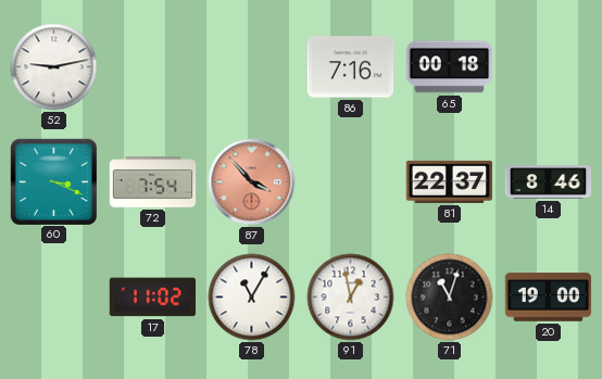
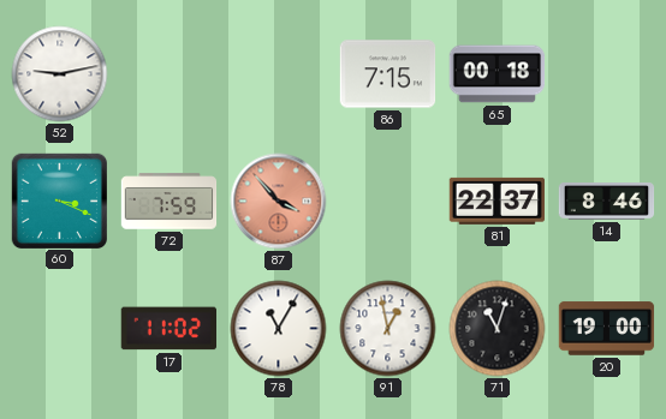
86: 7:16 -> 7:15
72: 7:54 -> 7:59
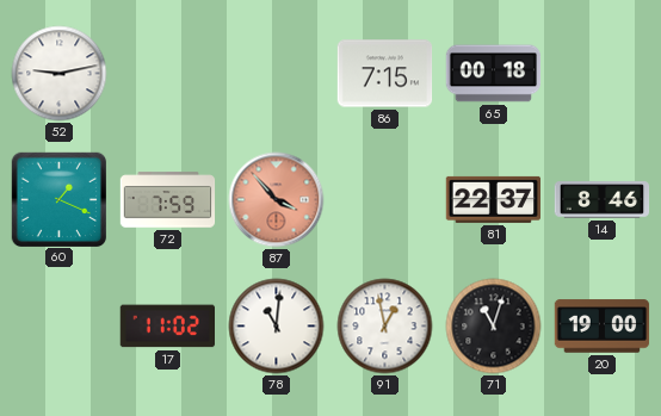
60: 3:19 -> 1:19
78: 11:05 -> 11:01
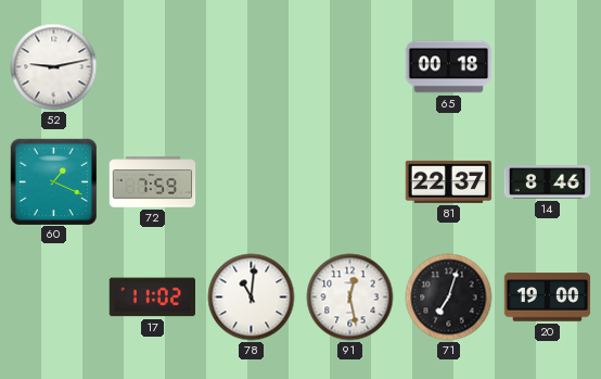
86: 7:15 -> none
87: 3:53 -> none
91: 12:58 -> 12:28
71: 11:03 -> 7:03
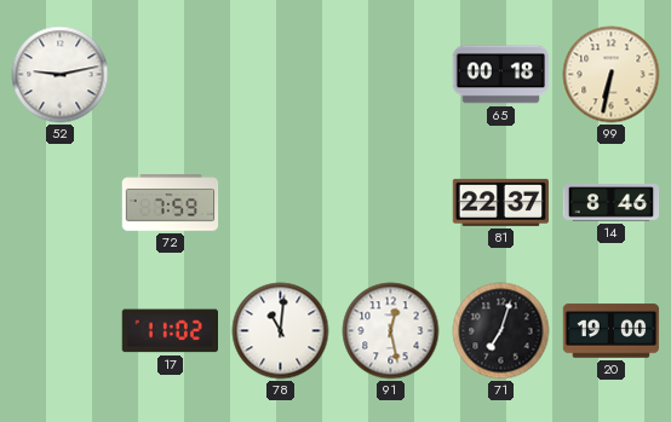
99: none -> 6:32
60: 1:19 -> none
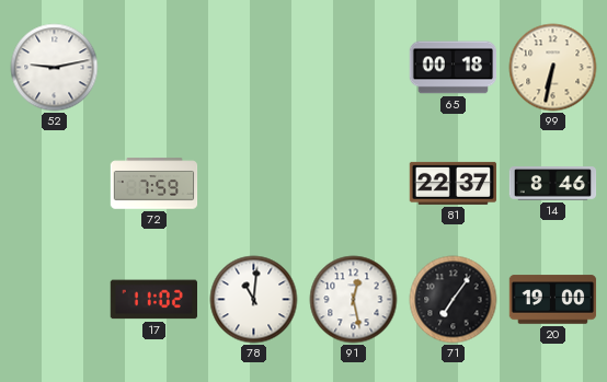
71: 7:03 -> 7:06
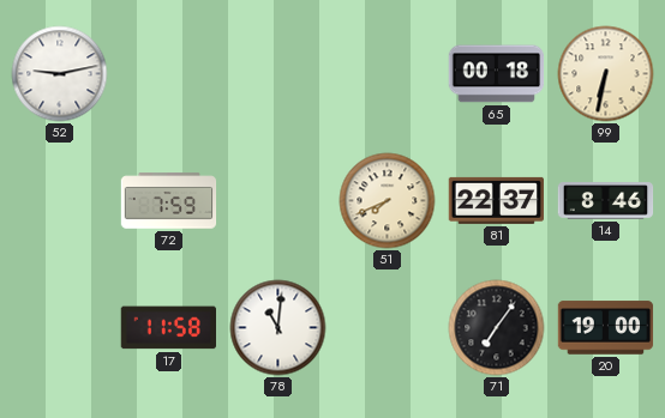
51: none -> 7:41
17: 11:02 -> 11:58
91: 12:28 -> none
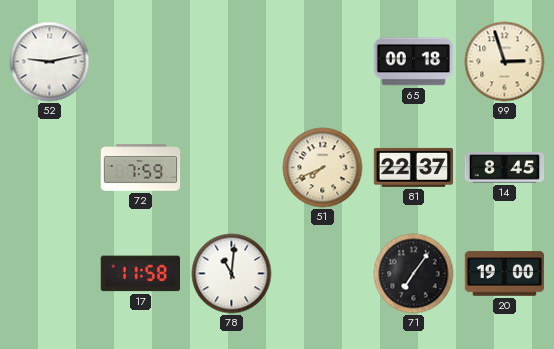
99: 6:32 -> 2:57
14: 8:46 -> 8:45
